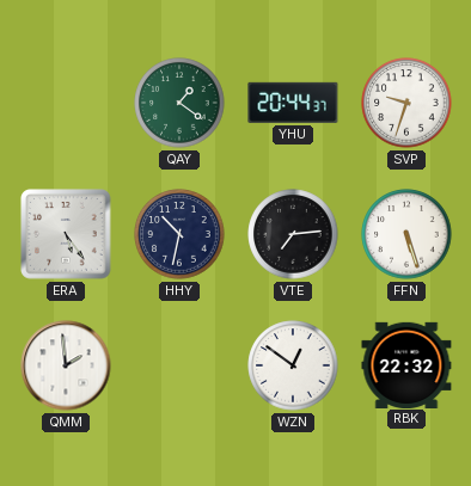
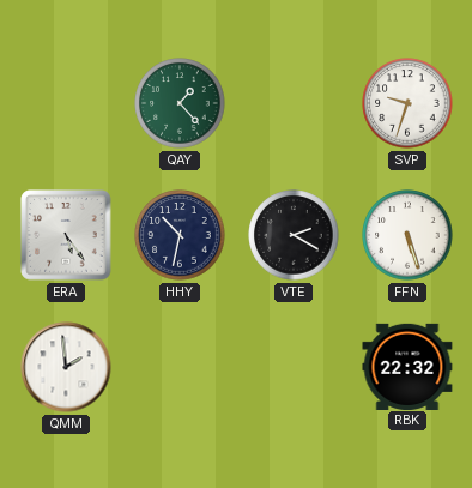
QAY: 1:21 -> 1:23
YHU: 20:44 -> none
VTE: 7:14 -> 2:20
WZN: 12:51 -> none
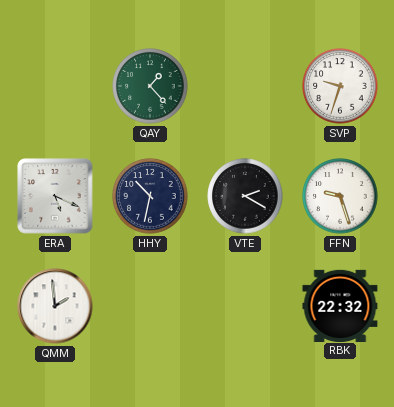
ERA: 5:24 -> 5:19
FFN: 5:27 -> 9:27
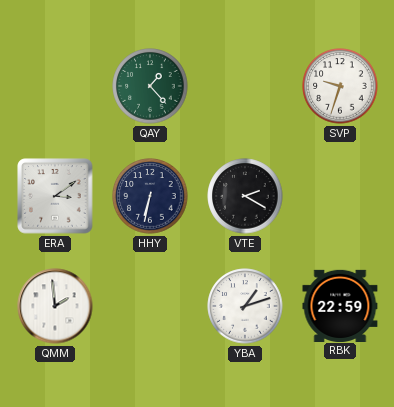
ERA: 5:19 -> 3:09
HHY: 10:32 -> 6:32
FFN: 9:27 -> none
YBA: none -> 1:12
RBK: 22:32 -> 22:59
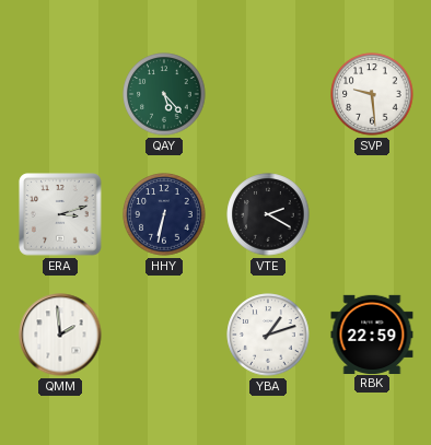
QAY: 1:23 -> 5:23
SVP: 9:33 -> 9:29
ERA: 3:09 -> 3:12
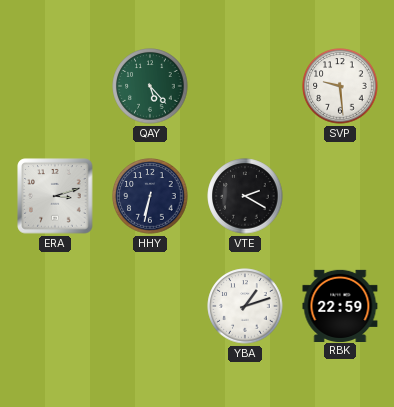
QMM: 1:59 -> none
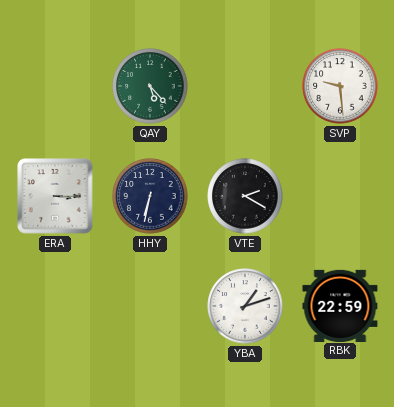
ERA: 3:12 -> 3:15
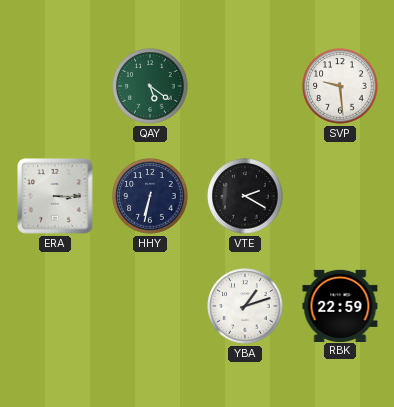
QAY: 5:23 -> 5:21
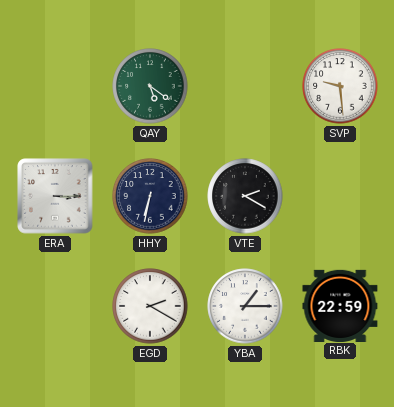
EGD: none -> 2:20
YBA: 1:12 -> 1:15
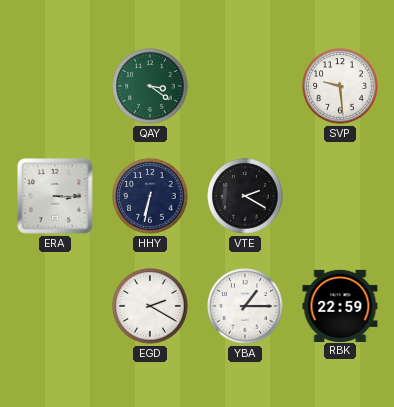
QAY: 5:21 -> 3:21
